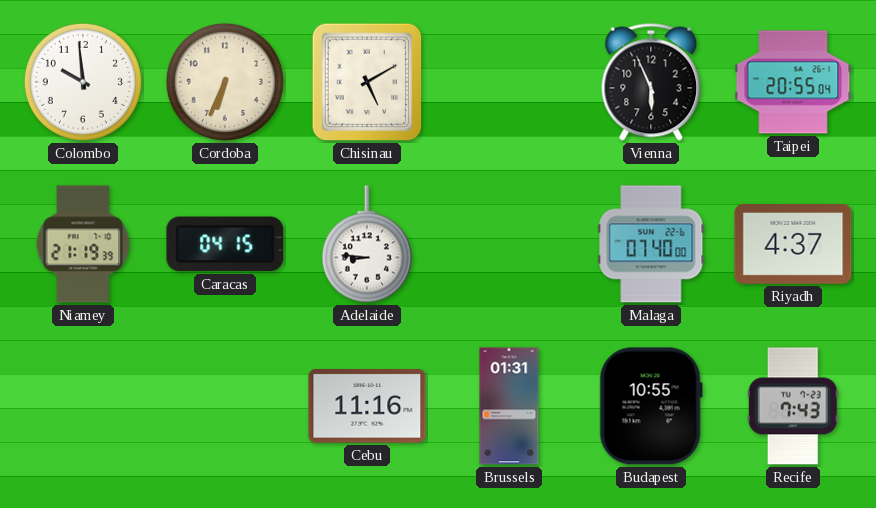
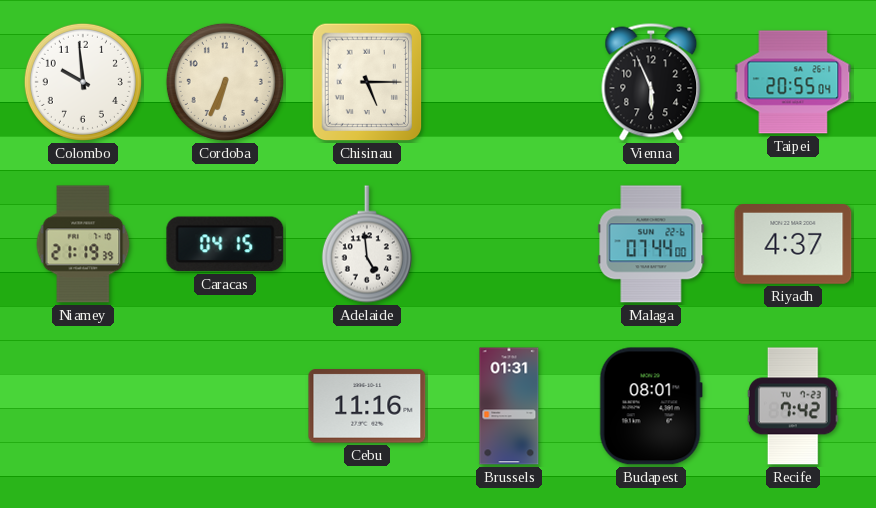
Chisinau: 5:10 -> 5:15
Adelaide: 8:46 -> 4:59
Malaga: 07:40 -> 07:44
Budapest: 10:55 -> 08:01
Recife: 7:43 -> 7:42
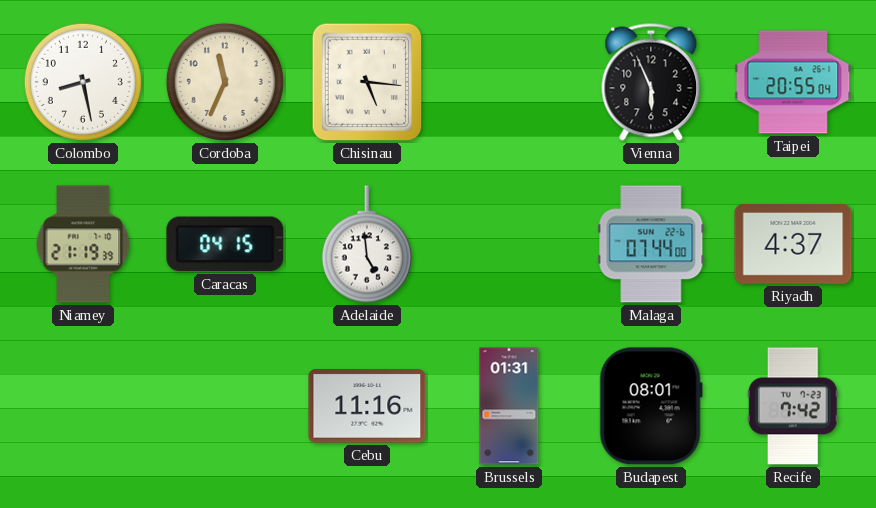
Colombo: 9:59 -> 8:28
Cordoba: 6:34 -> 11:34
Chisinau: 5:15 -> 5:16
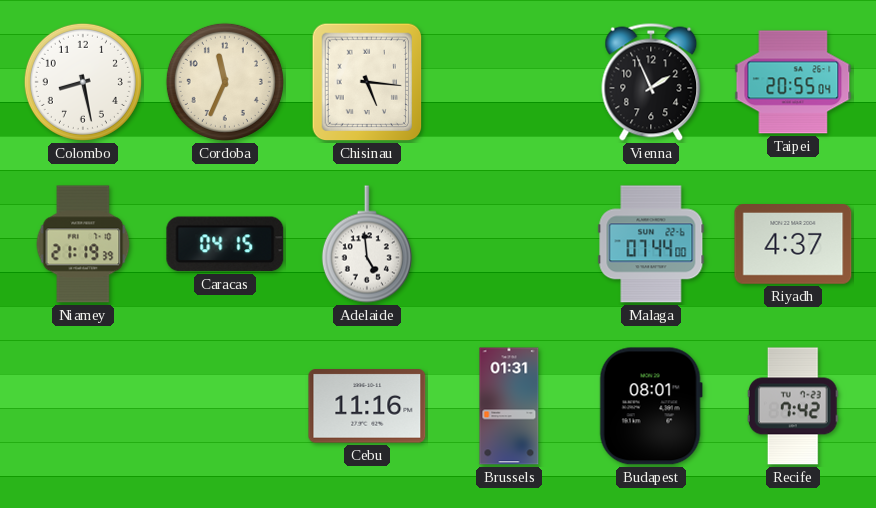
Vienna: 5:56 -> 1:56
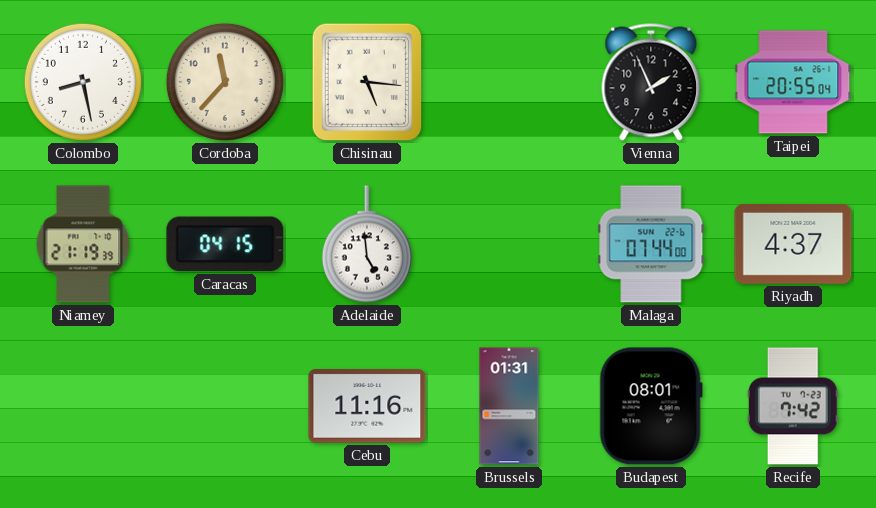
Cordoba: 11:34 -> 11:37
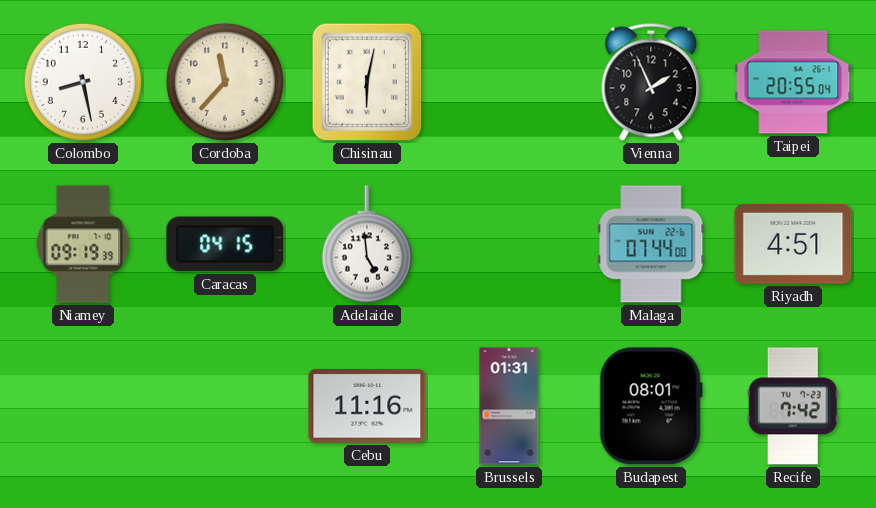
Chisinau: 5:16 -> 6:02
Niamey: 21:19 -> 09:19
Riyadh: 4:37 -> 4:51
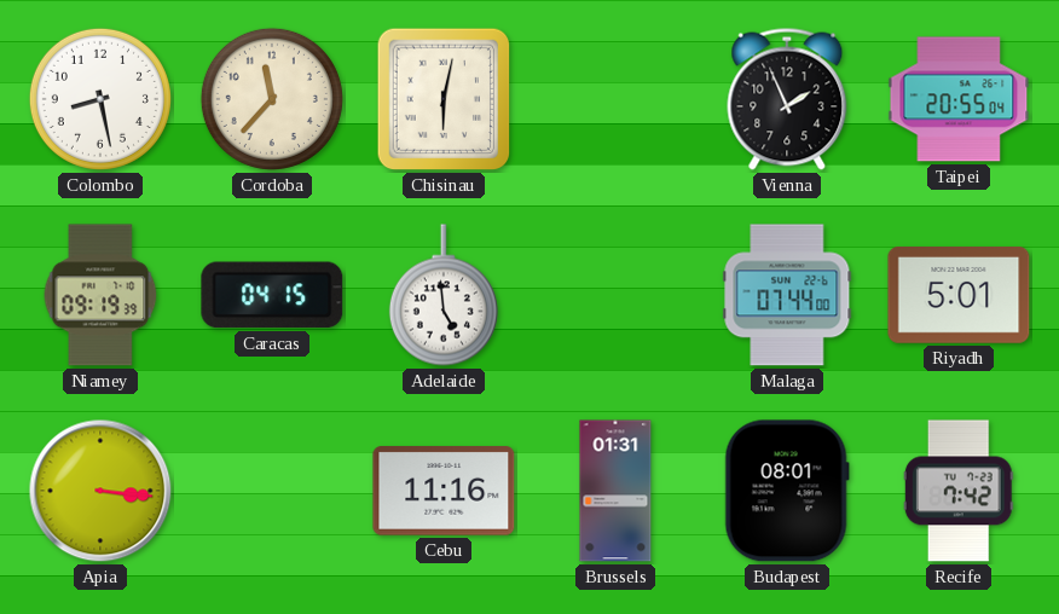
Riyadh: 4:51 -> 5:01
Apia: none -> 3:16
